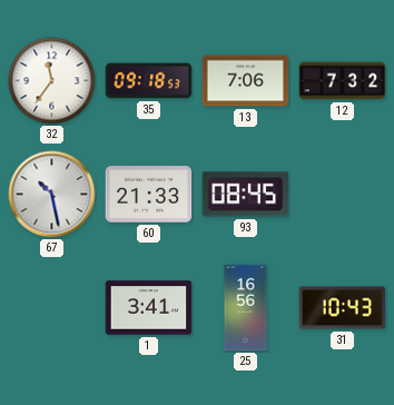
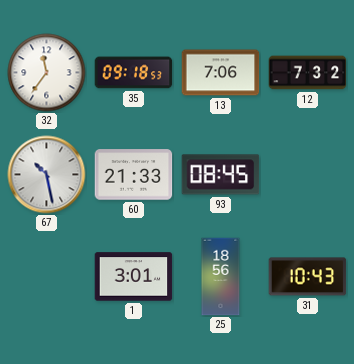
1: 3:41 -> 3:01
25: 16:56 -> 18:56
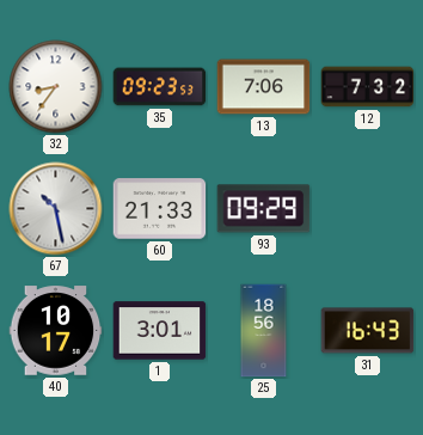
32: 11:36 -> 8:36
35: 09:18 -> 09:23
93: 08:45 -> 09:29
40: none -> 10:17
31: 10:43 -> 16:43
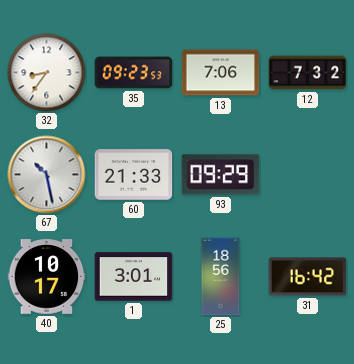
31: 16:43 -> 16:42
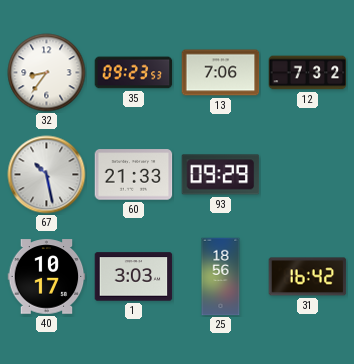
1: 3:01 -> 3:03
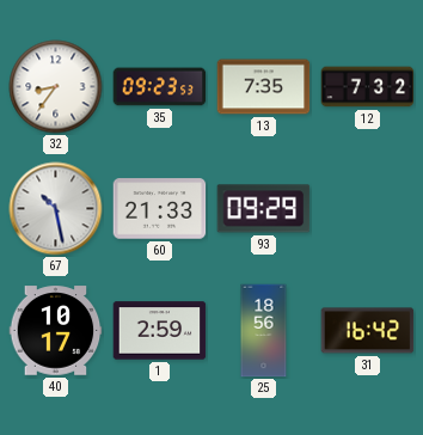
13: 7:06 -> 7:35
1: 3:03 -> 2:59
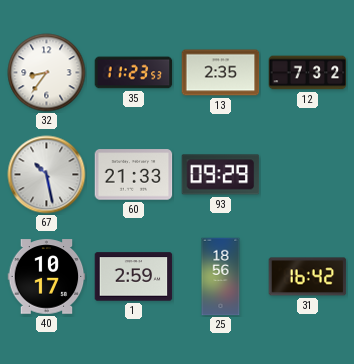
35: 09:23 -> 11:23
13: 7:35 -> 2:35
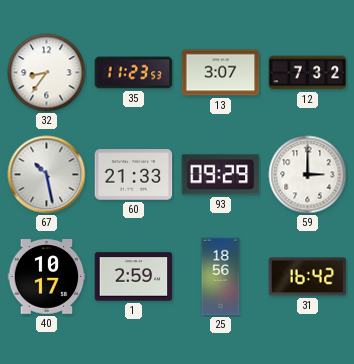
13: 2:35 -> 3:07
59: none -> 3:00
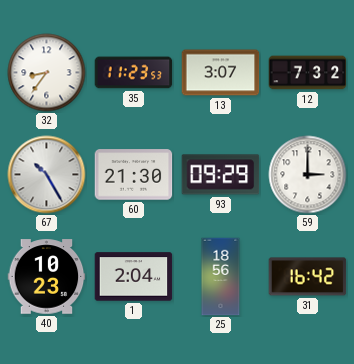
67: 10:28 -> 10:25
60: 21:33 -> 21:30
40: 10:17 -> 10:23
1: 2:59 -> 2:04
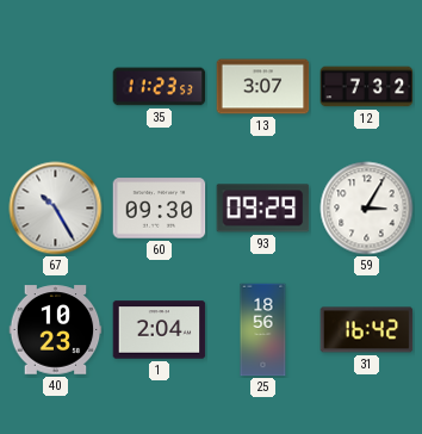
32: 8:36 -> none
60: 21:30 -> 09:30
59: 3:00 -> 3:05
